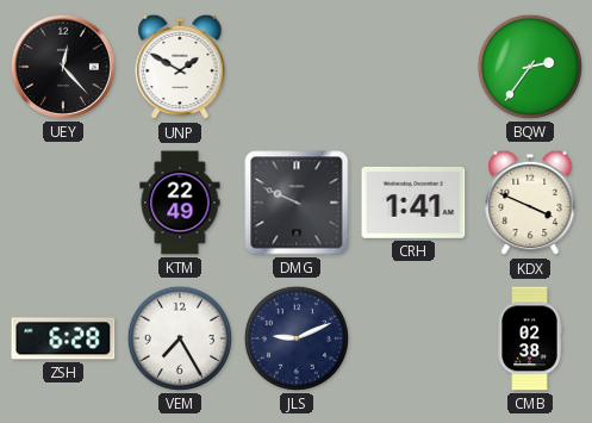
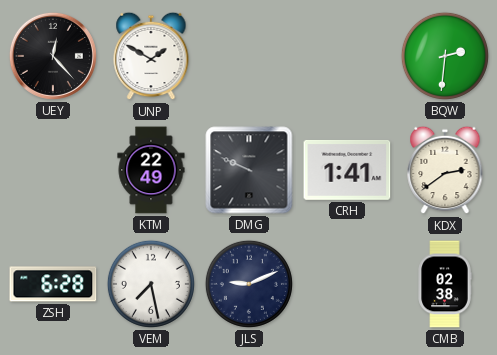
BQW: 2:36 -> 2:31
KDX: 3:49 -> 2:39
VEM: 7:25 -> 7:28
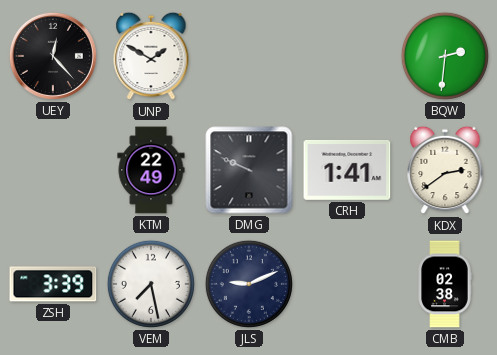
ZSH: 6:28 -> 3:39
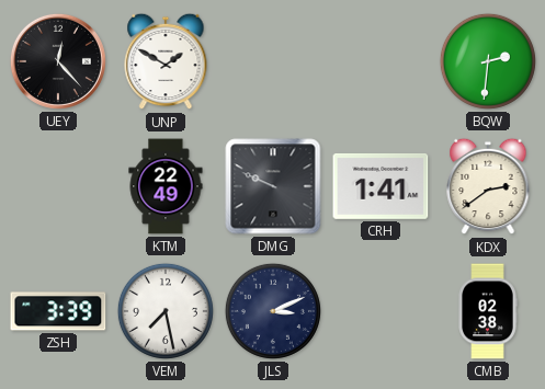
JLS: 9:11 -> 3:11
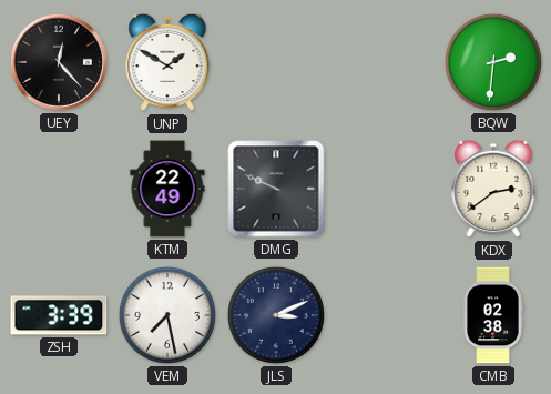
CRH: 1:41 -> none
